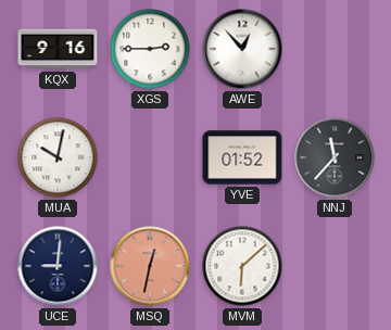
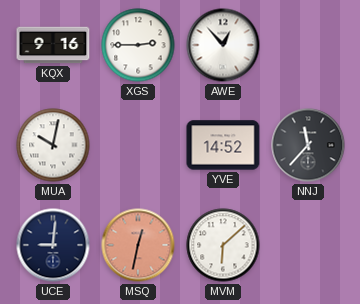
YVE: 01:52 -> 14:52
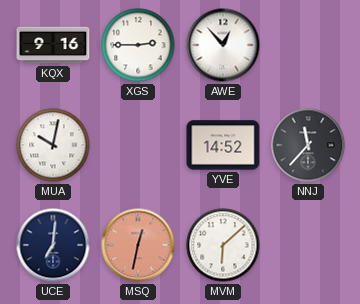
UCE: 9:01 -> 7:01
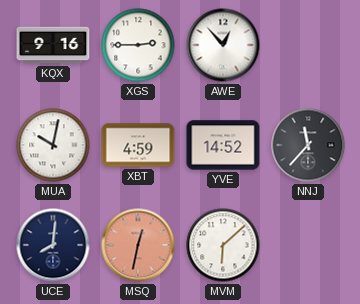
XBT: none -> 4:59
UCE: 7:01 -> 8:01
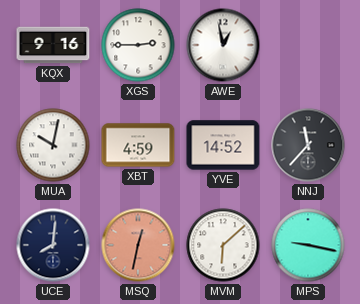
AWE: 12:53 -> 12:58
MPS: none -> 9:17
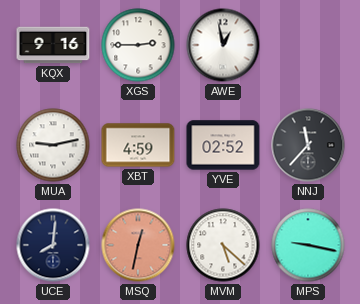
MUA: 10:02 -> 9:13
YVE: 14:52 -> 02:52
MVM: 6:08 -> 5:22
